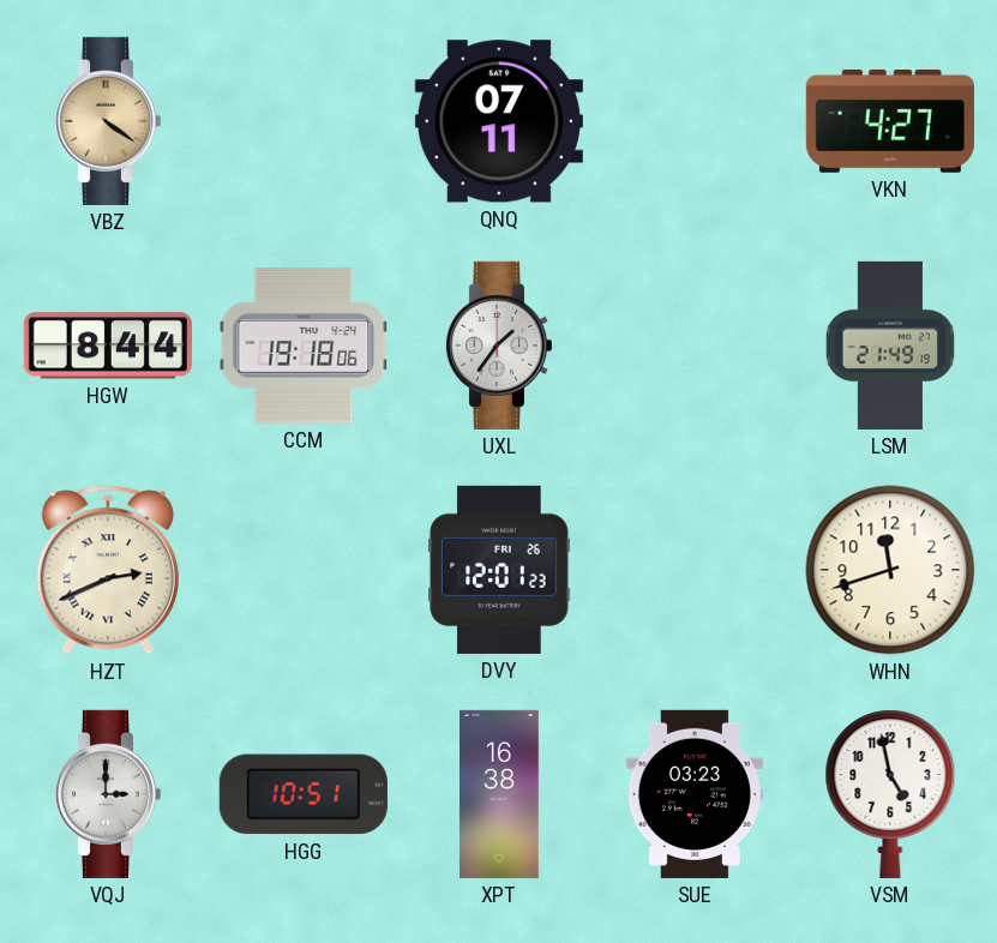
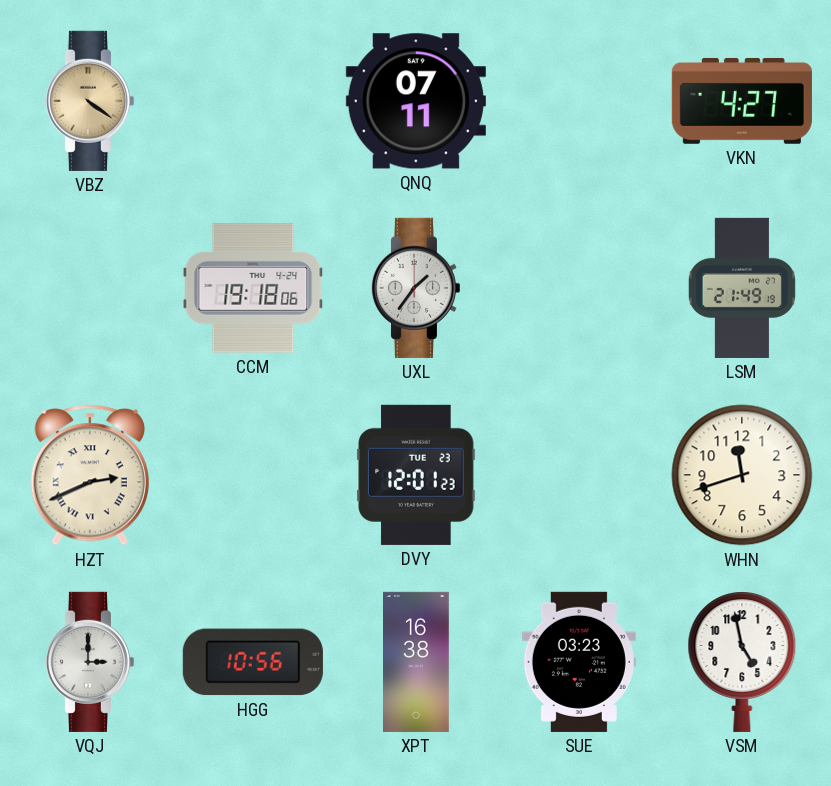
HGW: 8:44 -> none
DVY date: FRI 26 -> TUE 23
HGG: 10:51 -> 10:56
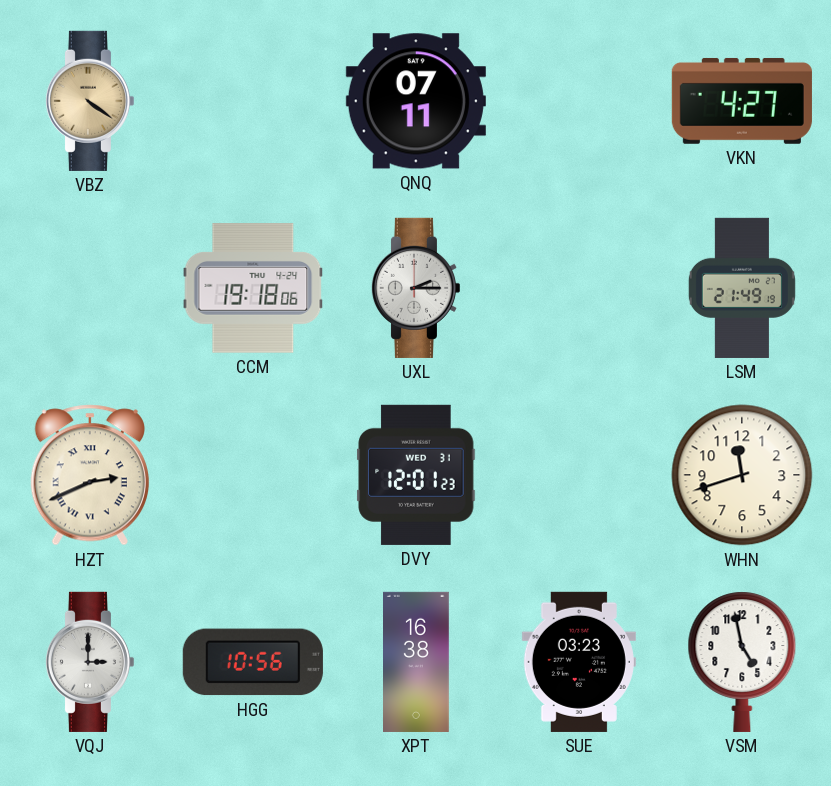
UXL: 1:36 -> 2:15
DVY date: TUE 23 -> WED 31
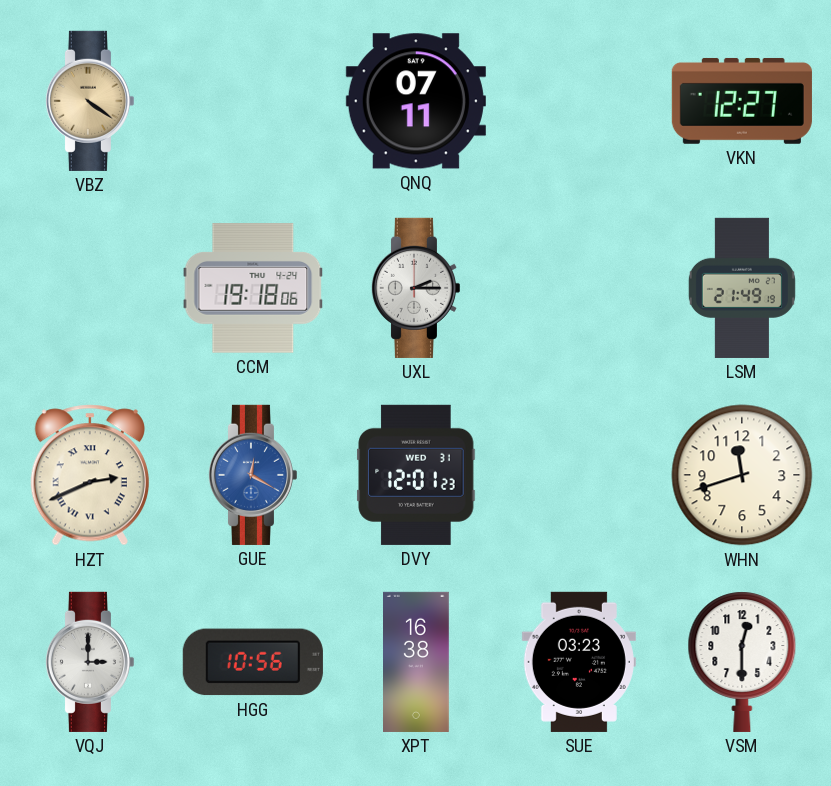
VKN: 4:27 -> 12:27
GUE: none -> 12:20
VSM: 4:58 -> 12:30
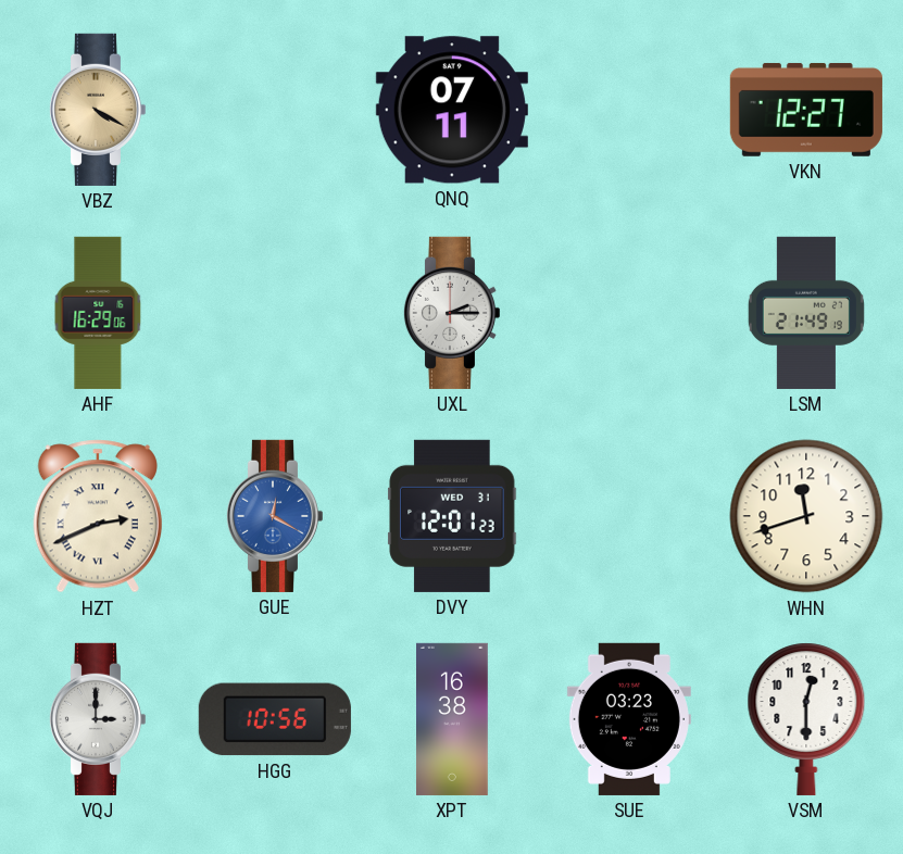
VBZ: 4:21 -> 4:20
AHF: none -> 16:29
CCM: 19:18 -> none
